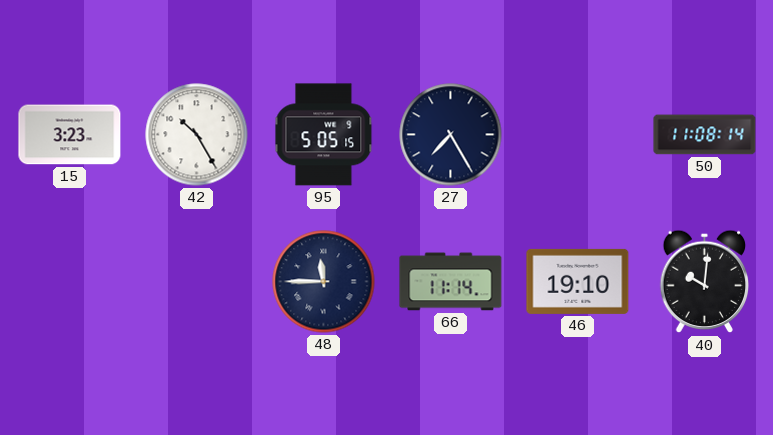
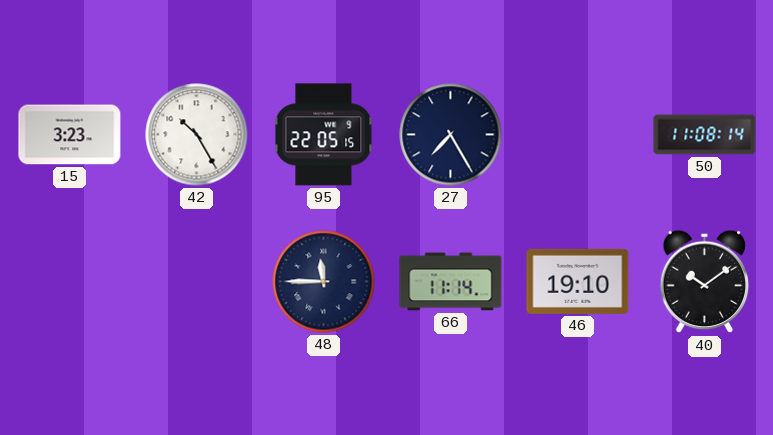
95: 5:05 -> 22:05
40: 10:01 -> 10:09
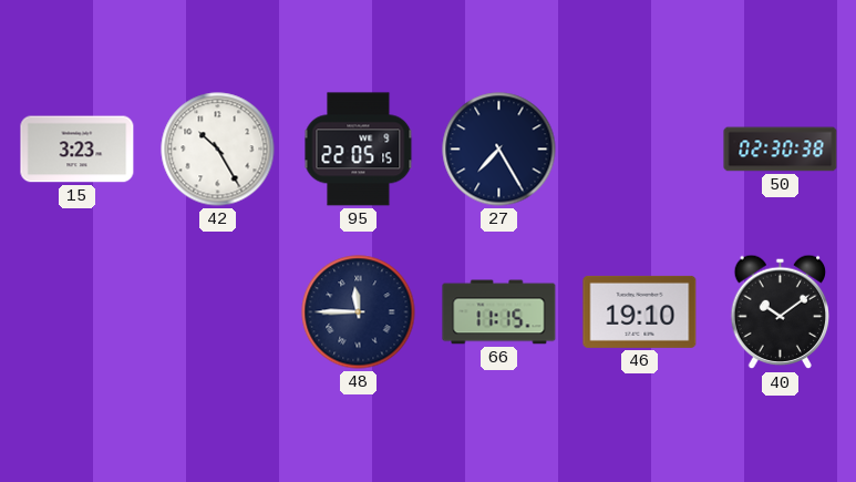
50: 11:08 -> 02:30
66: 11:14 -> 11:15
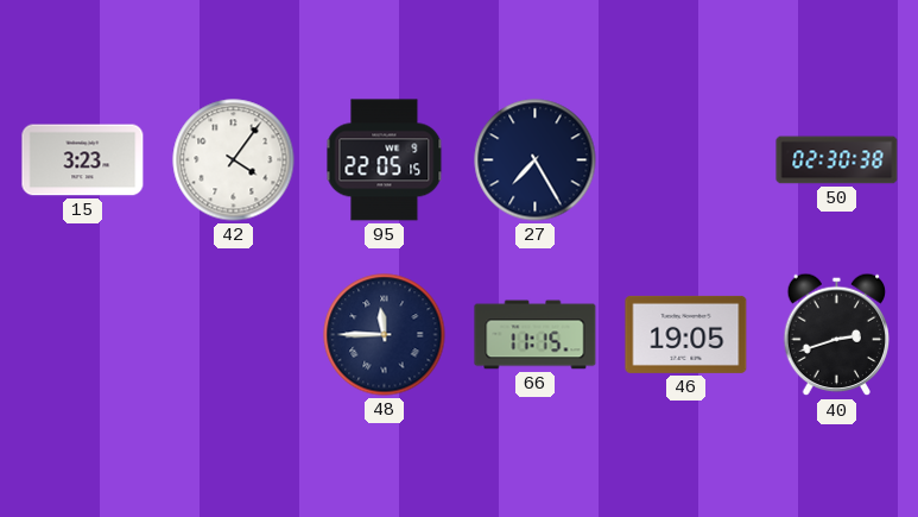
42: 10:25 -> 4:06
46: 19:10 -> 19:05
40: 10:09 -> 2:42
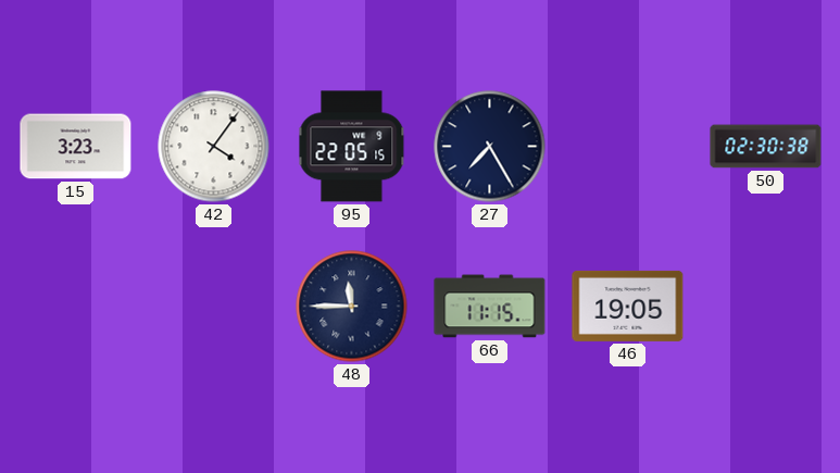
40: 2:42 -> none
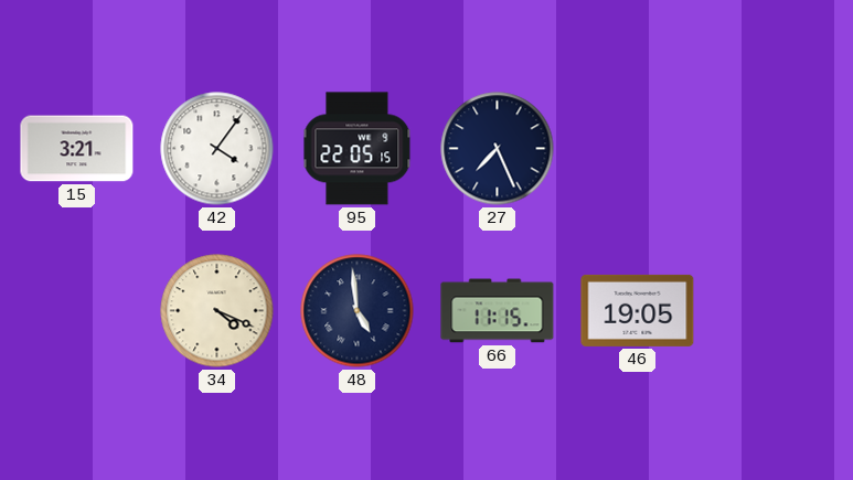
15: 3:23 -> 3:21
27: 7:25 -> 7:26
50: 02:30 -> none
34: none -> 4:19
48: 11:45 -> 4:59
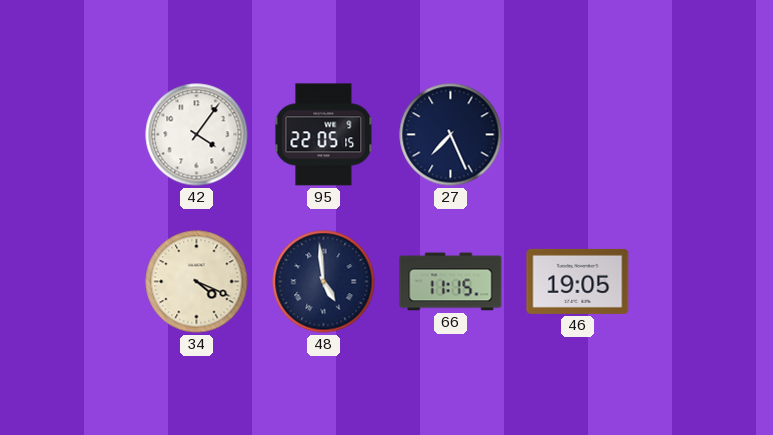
15: 3:21 -> none
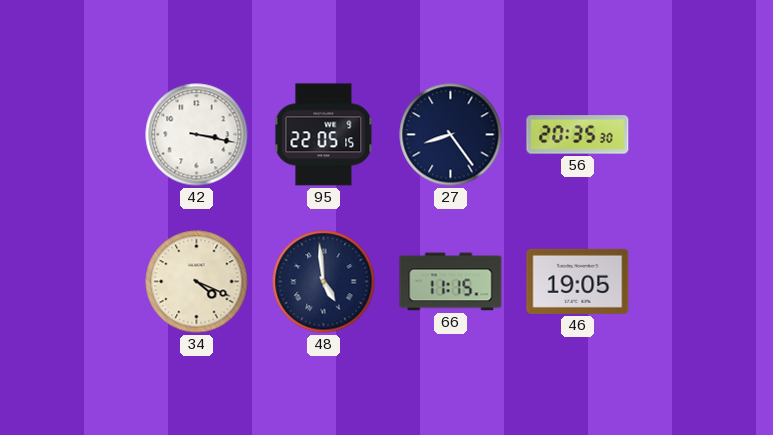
42: 4:06 -> 3:17
27: 7:26 -> 8:24
56: none -> 20:35
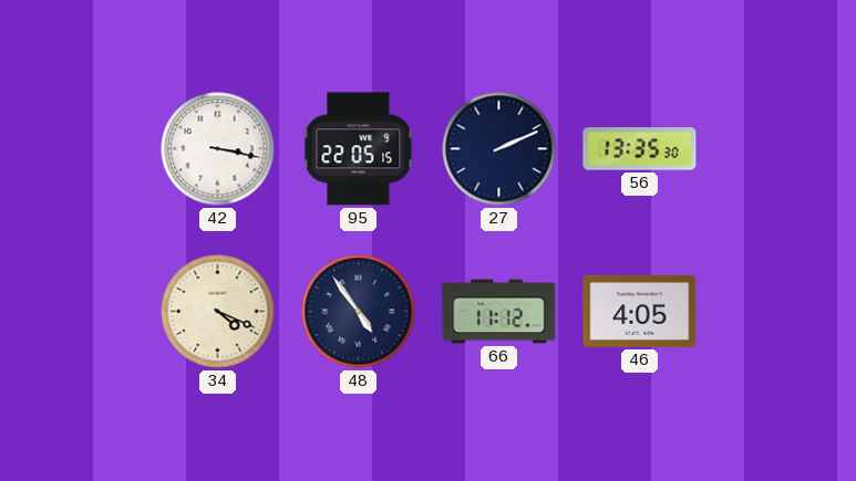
27: 8:24 -> 2:11
56: 20:35 -> 13:35
48: 4:59 -> 4:54
66: 11:15 -> 11:12
46: 19:05 -> 4:05
